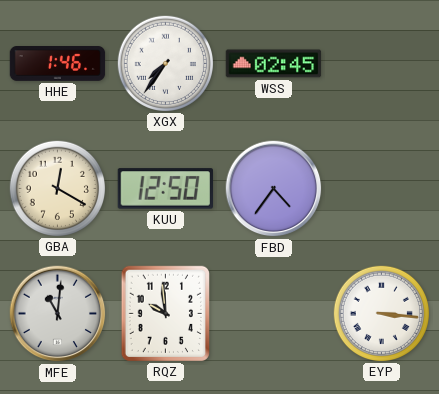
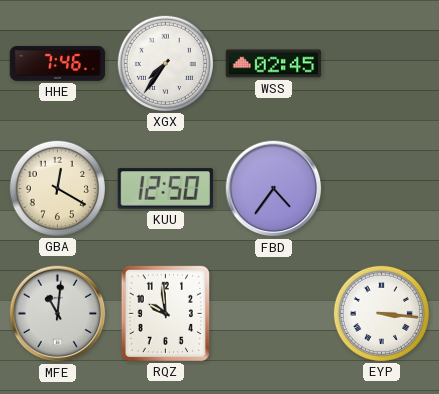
HHE: 1:46 -> 7:46
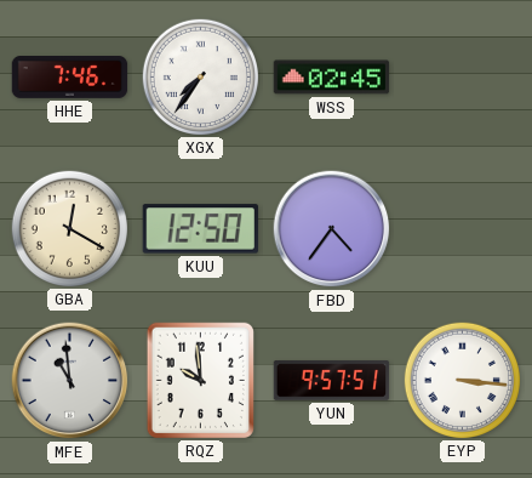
MFE: 11:01 -> 10:59
YUN: none -> 9:57
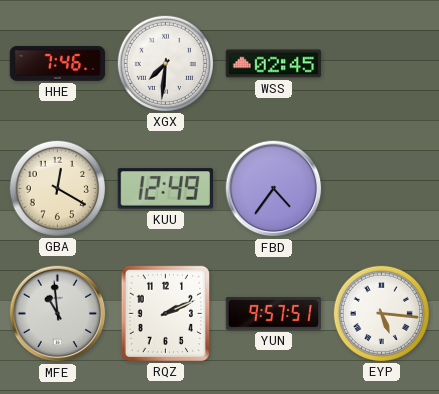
XGX: 7:36 -> 7:31
KUU: 12:50 -> 12:49
RQZ: 9:59 -> 2:11
EYP: 3:16 -> 5:16
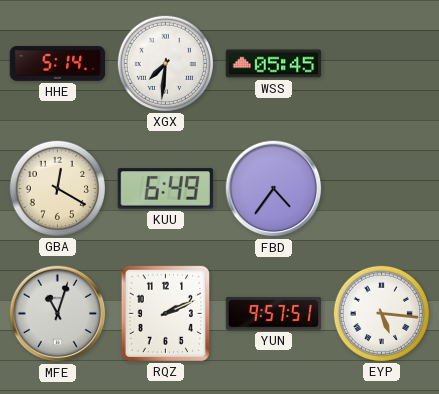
HHE: 7:46 -> 5:14
WSS: 02:45 -> 05:45
KUU: 12:49 -> 6:49
MFE: 10:59 -> 11:03
